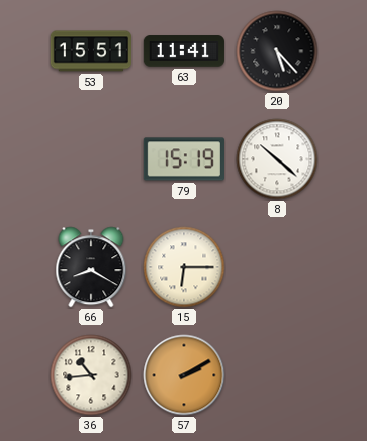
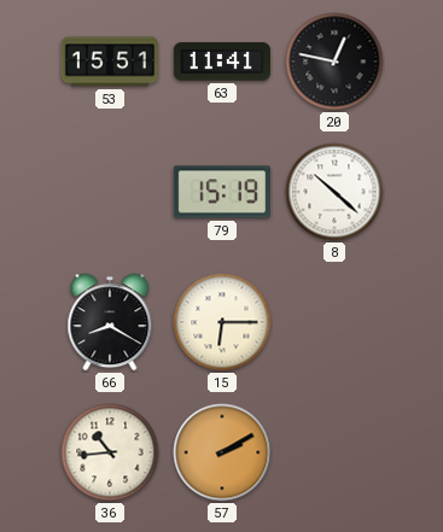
20: 5:23 -> 12:47
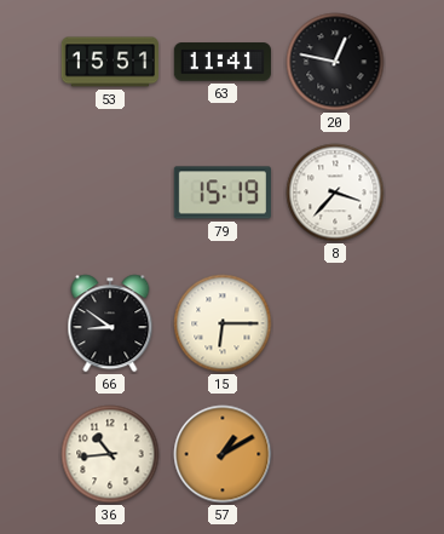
8: 10:22 -> 3:37
66: 8:20 -> 8:51
57: 2:10 -> 1:10
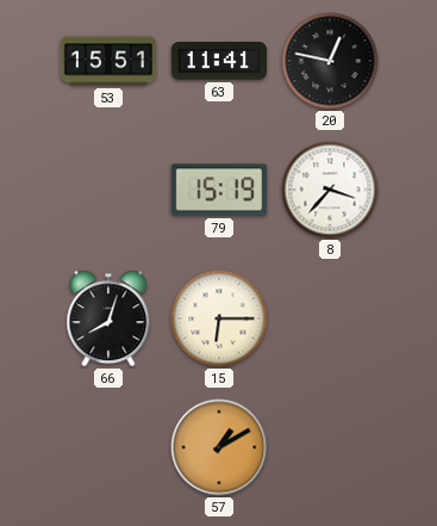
66: 8:51 -> 8:03
36: 10:44 -> none
